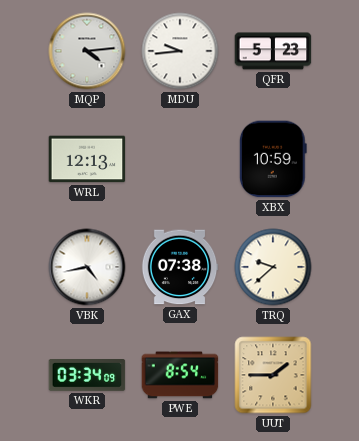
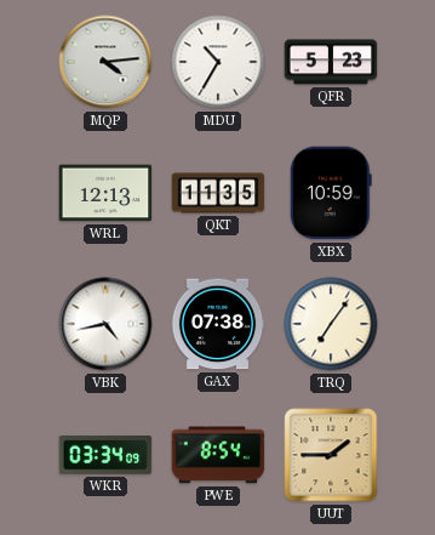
MDU: 9:44 -> 10:35
QKT: none -> 11:35
TRQ: 9:38 -> 7:06
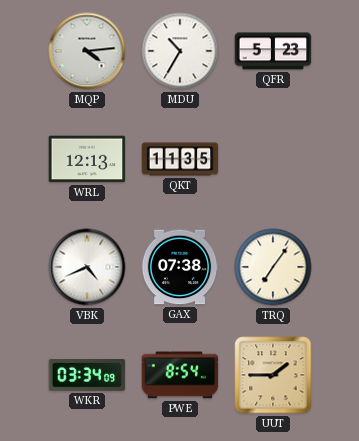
XBX: 10:59 -> none
VBK: 4:43 -> 4:41
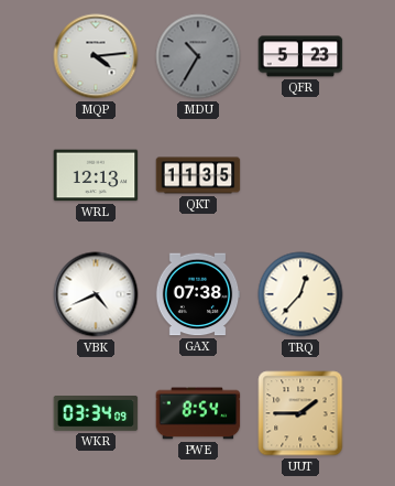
MDU dial: white -> grey
TRQ: 7:06 -> 12:37
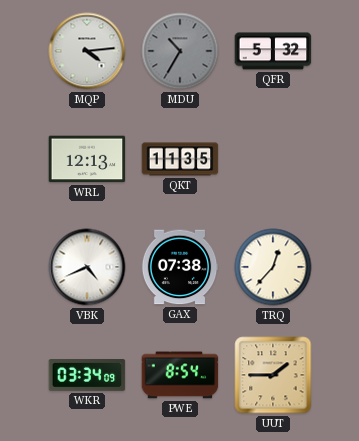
QFR: 5:23 -> 5:32
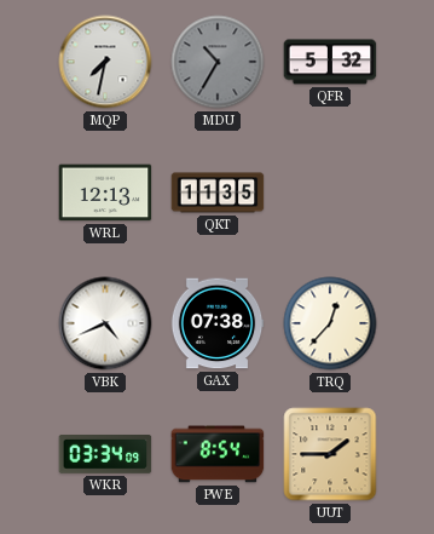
MQP: 4:14 -> 7:32
